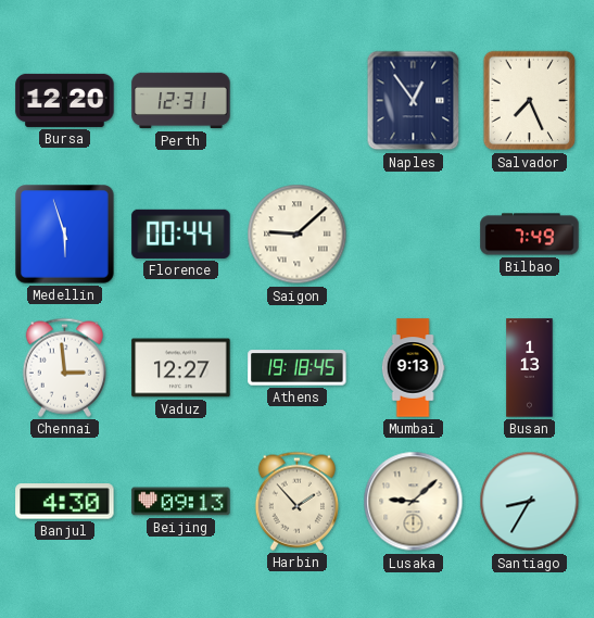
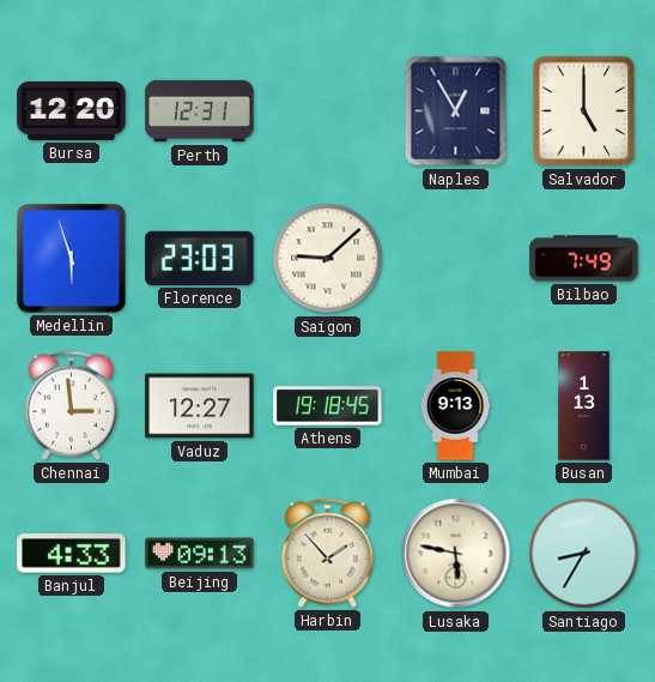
Naples: 12:54 -> 12:55
Salvador: 7:26 -> 5:00
Florence: 00:44 -> 23:03
Banjul: 4:30 -> 4:33
Lusaka: 9:08 -> 5:47
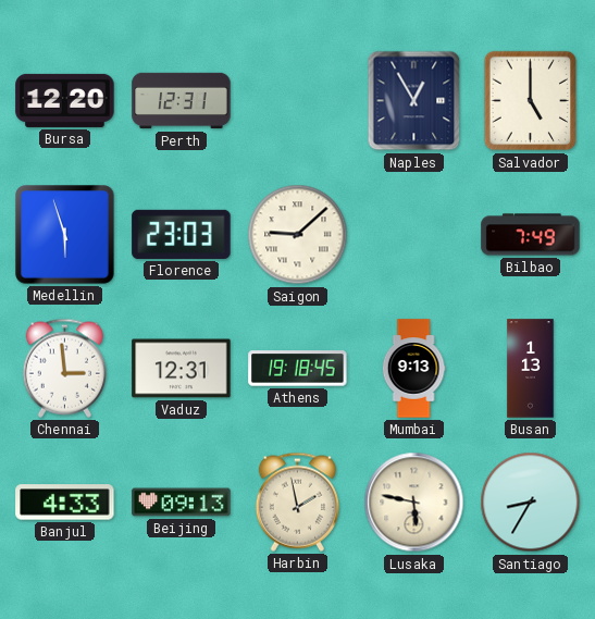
Vaduz: 12:27 -> 12:31
Harbin: 1:53 -> 1:58
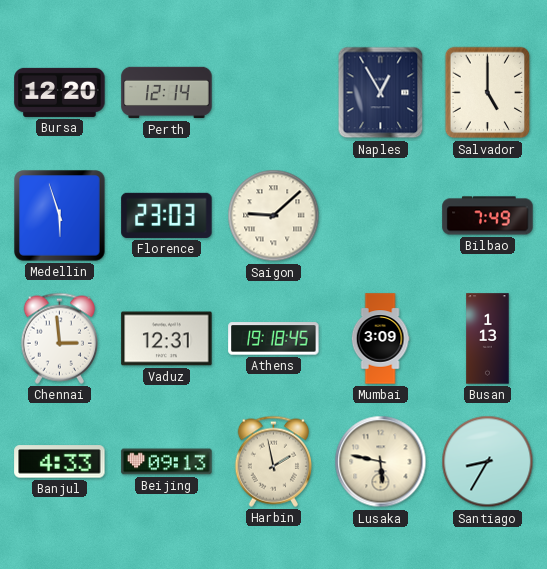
Perth: 12:31 -> 12:14
Mumbai: 9:13 -> 3:09
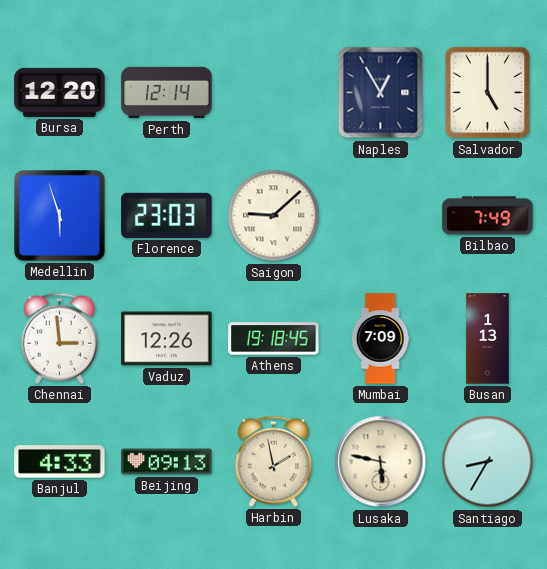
Vaduz: 12:31 -> 12:26
Mumbai: 3:09 -> 7:09
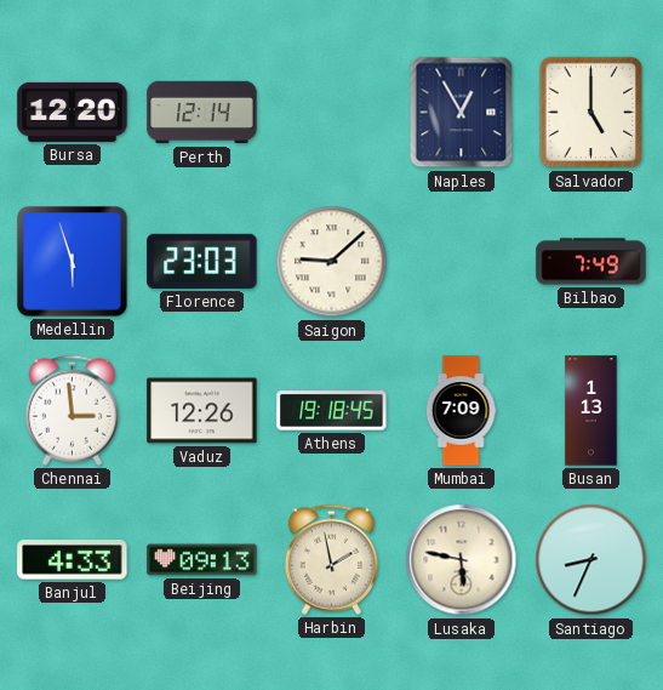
Santiago: 8:35 -> 8:34
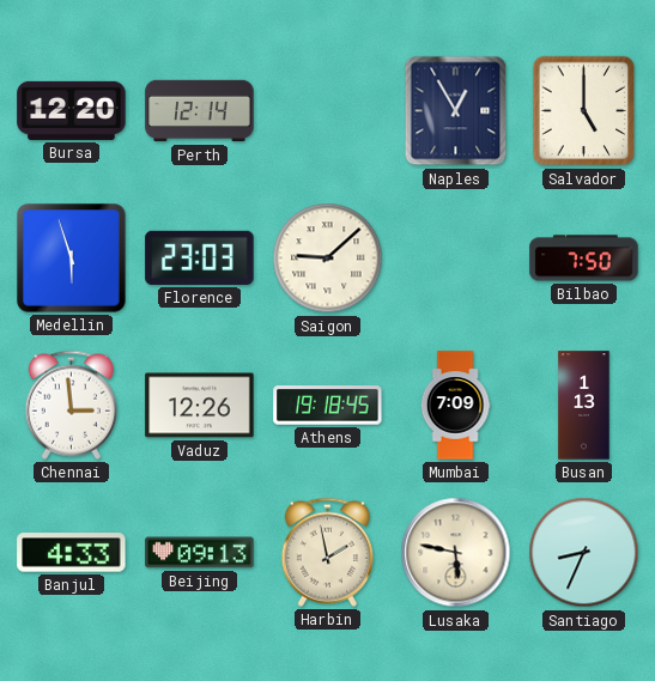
Bilbao: 7:49 -> 7:50
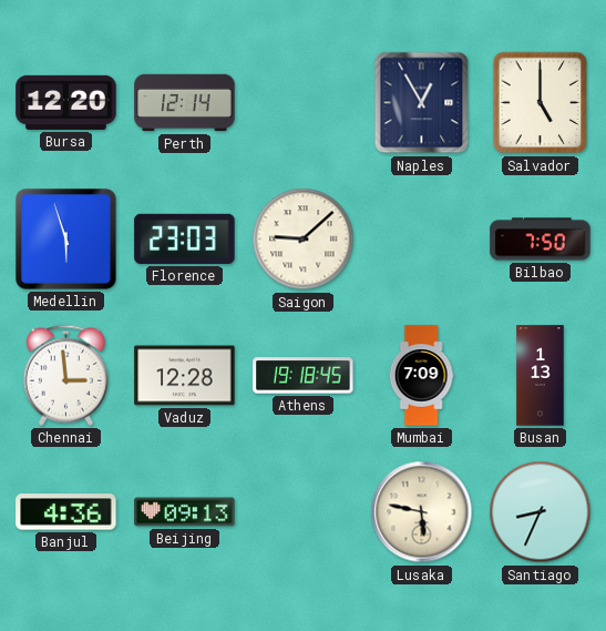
Vaduz: 12:26 -> 12:28
Banjul: 4:33 -> 4:36
Harbin: 1:58 -> none
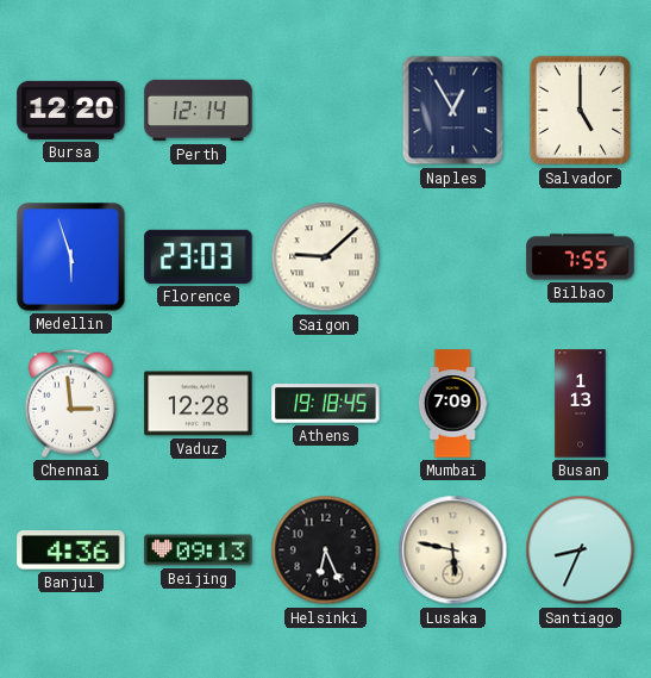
Bilbao: 7:50 -> 7:55
Helsinki: none -> 6:26
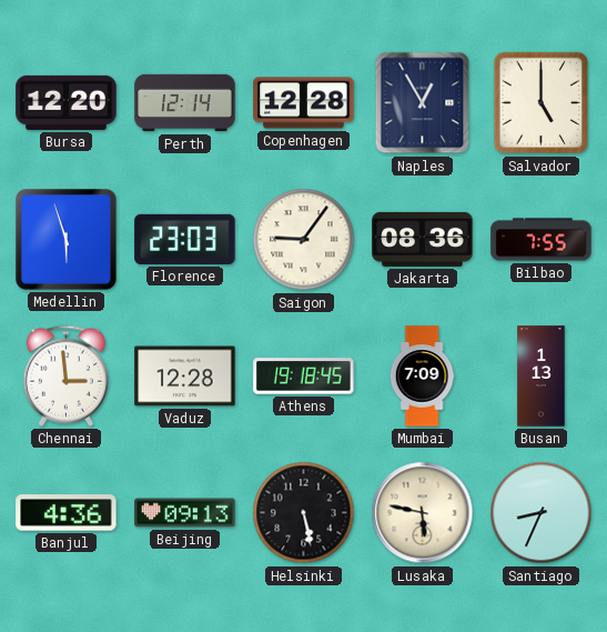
Copenhagen: none -> 12:28
Saigon: 9:08 -> 9:06
Jakarta: none -> 08:36
Helsinki: 6:26 -> 5:28
